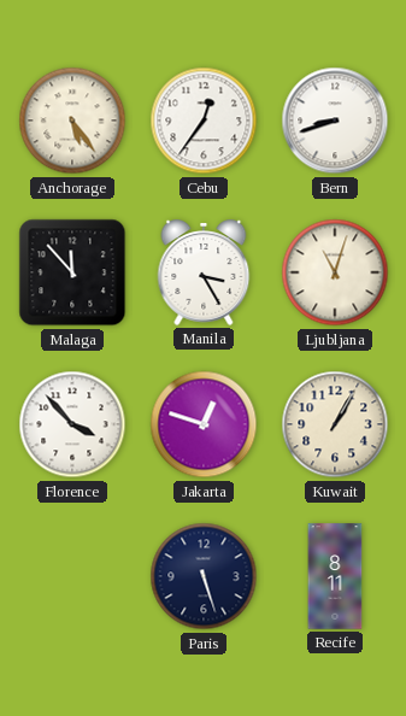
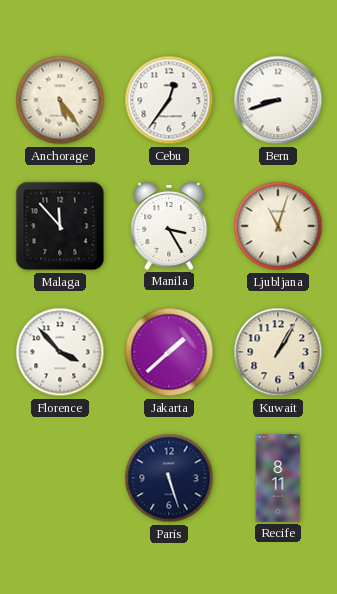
Jakarta: 12:48 -> 1:38
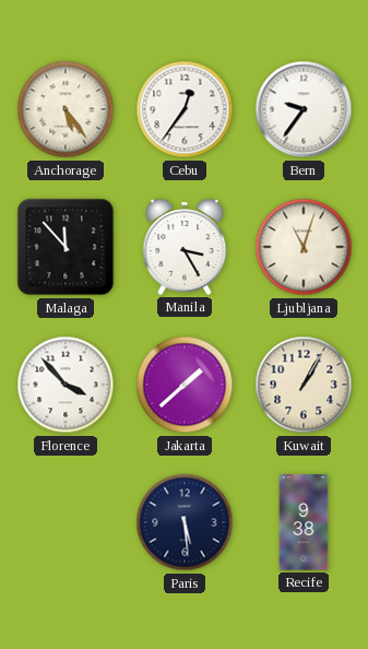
Bern: 8:42 -> 9:36
Paris: 5:27 -> 5:29
Recife: 8:11 -> 9:38
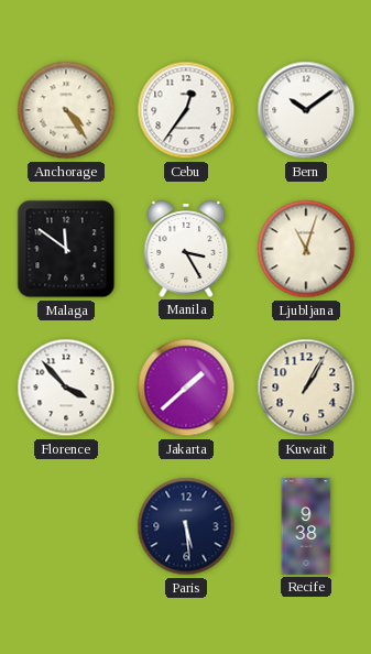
Anchorage: 5:24 -> 4:24
Bern: 9:36 -> 10:09
Malaga: 11:53 -> 11:51
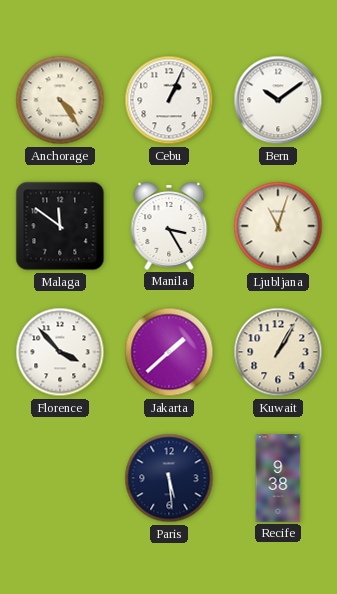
Cebu: 12:36 -> 1:04
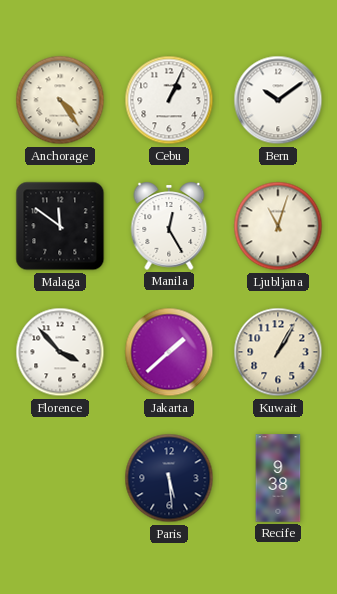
Manila: 3:25 -> 12:25
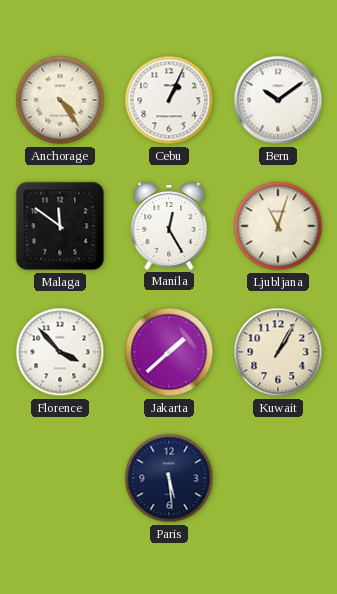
Recife: 9:38 -> none
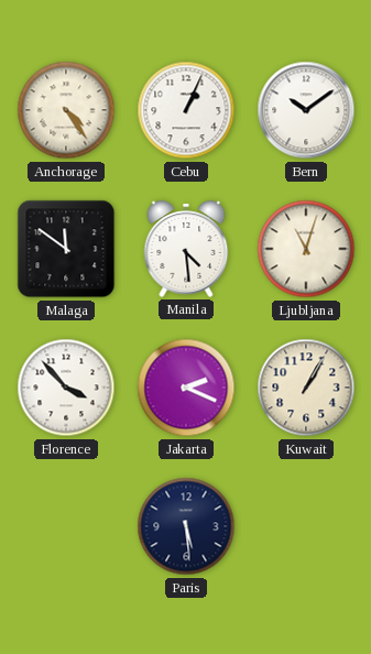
Manila: 12:25 -> 4:29
Jakarta: 1:38 -> 2:19
